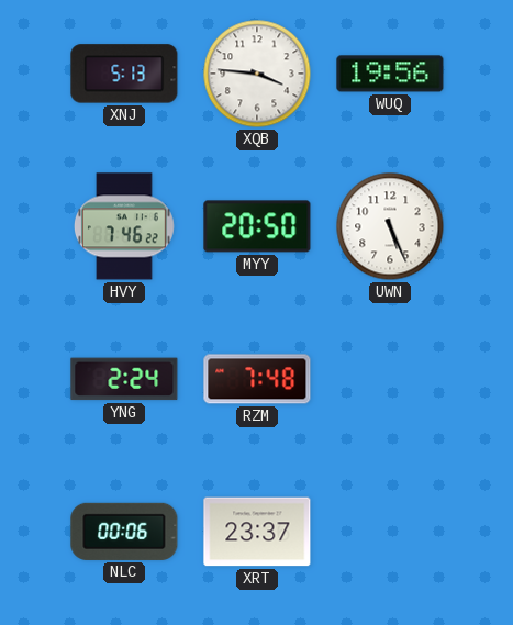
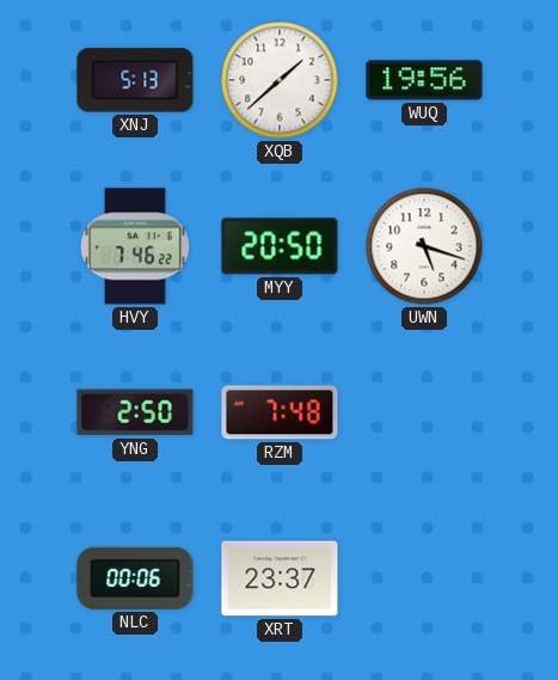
XQB: 3:46 -> 1:38
UWN: 5:26 -> 5:18
YNG: 2:24 -> 2:50
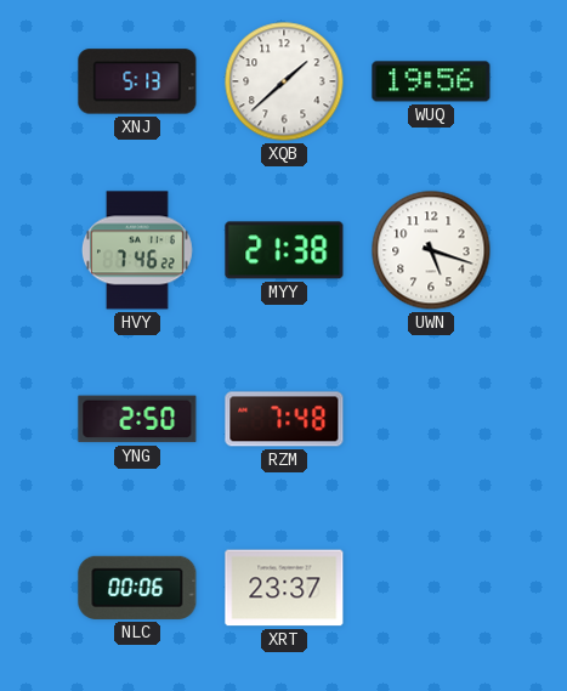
MYY: 20:50 -> 21:38
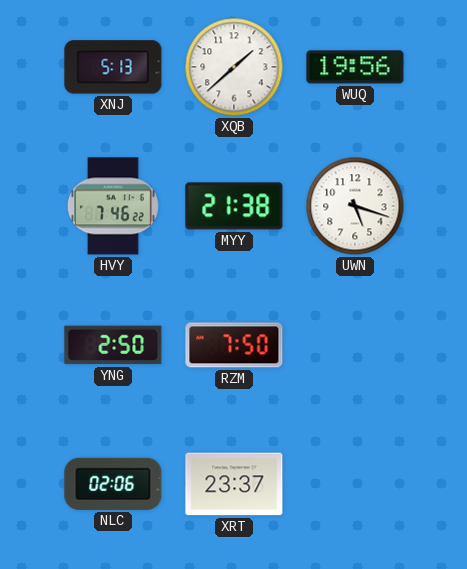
RZM: 7:48 -> 7:50
NLC: 00:06 -> 02:06
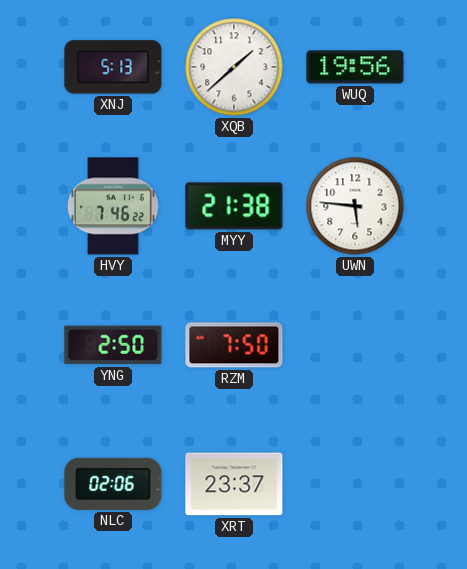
UWN: 5:18 -> 5:46
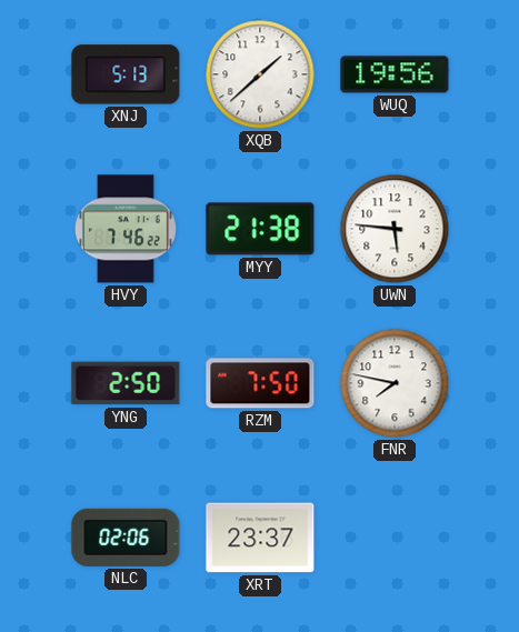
FNR: none -> 7:47
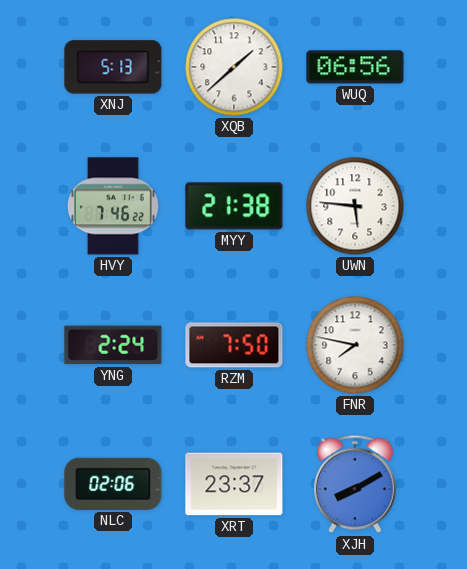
WUQ: 19:56 -> 06:56
YNG: 2:50 -> 2:24
XJH: none -> 8:10
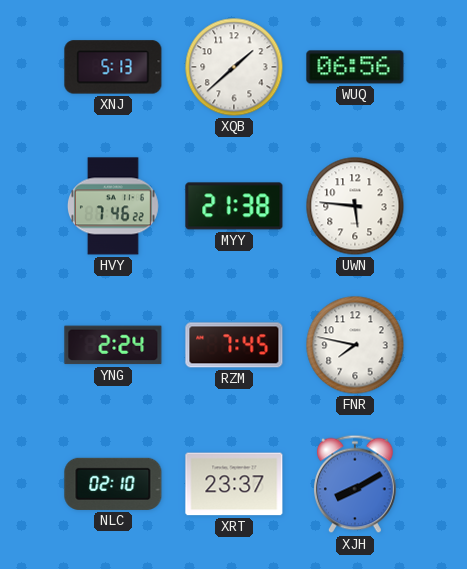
RZM: 7:50 -> 7:45
NLC: 02:06 -> 02:10
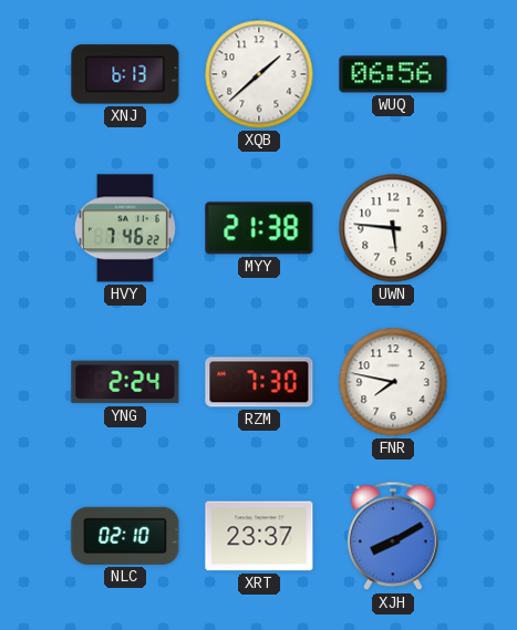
XNJ: 5:13 -> 6:13
RZM: 7:45 -> 7:30
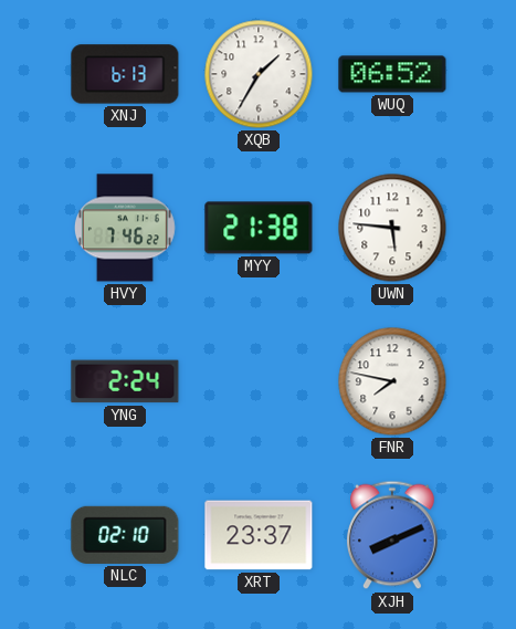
XQB: 1:38 -> 1:35
WUQ: 06:56 -> 06:52
RZM: 7:30 -> none
XJH: 8:10 -> 8:11
